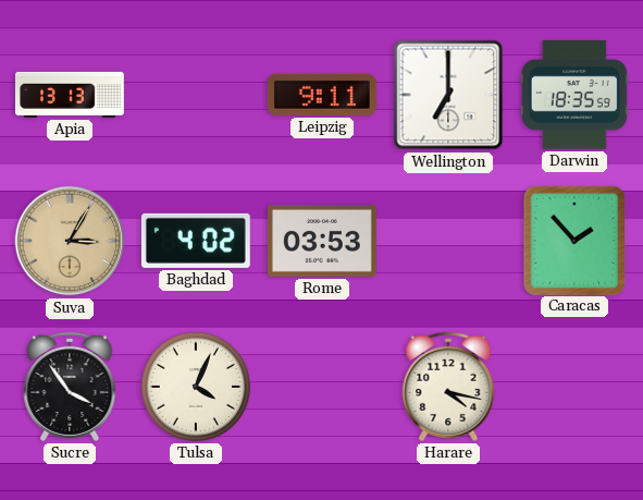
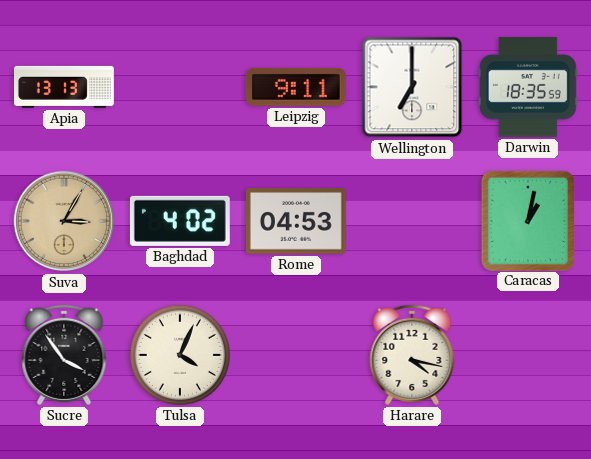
Rome: 03:53 -> 04:53
Caracas: 1:53 -> 1:02
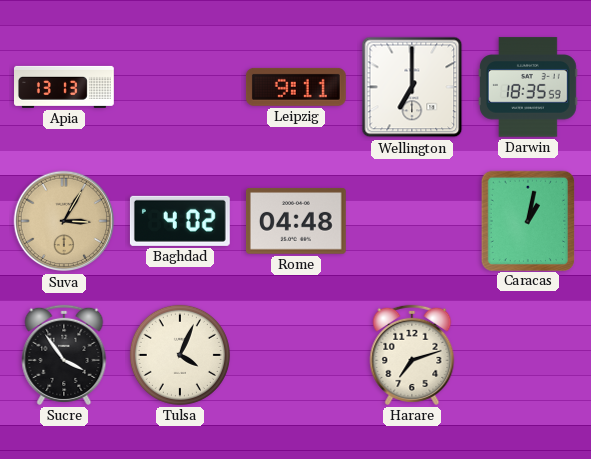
Rome: 04:53 -> 04:48
Harare: 4:17 -> 7:12
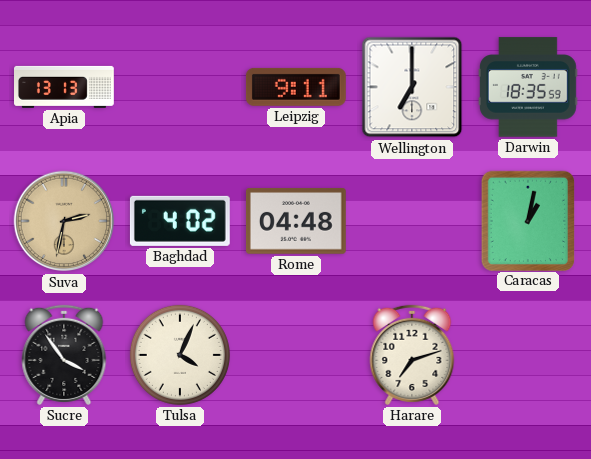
Suva: 3:05 -> 2:32
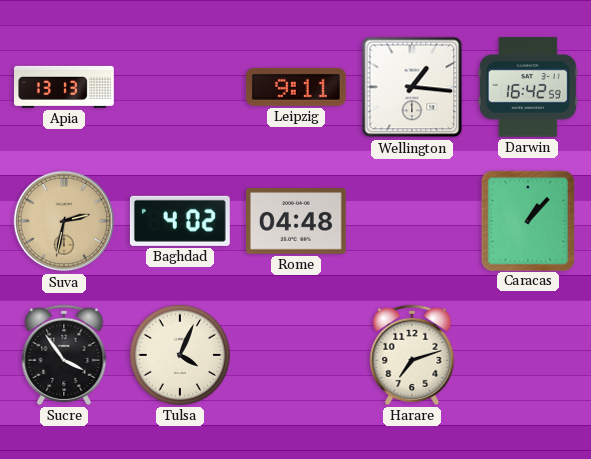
Wellington: 7:00 -> 1:16
Darwin: 18:35 -> 16:42
Caracas: 1:02 -> 1:07
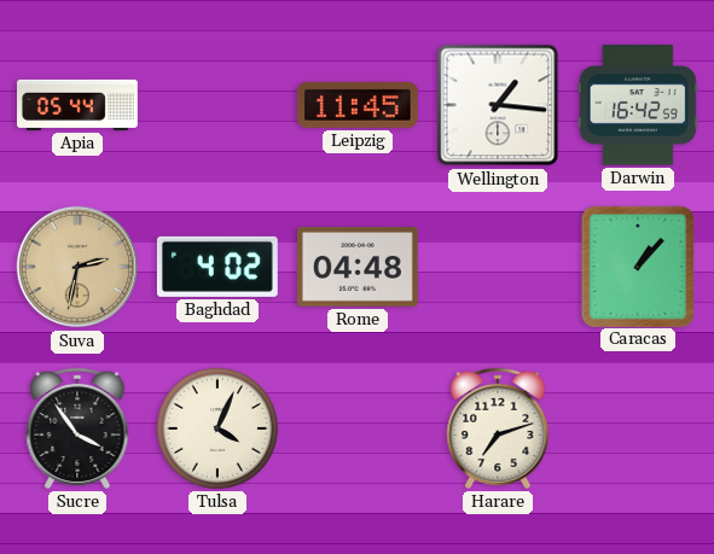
Apia: 13:13 -> 05:44
Leipzig: 9:11 -> 11:45
